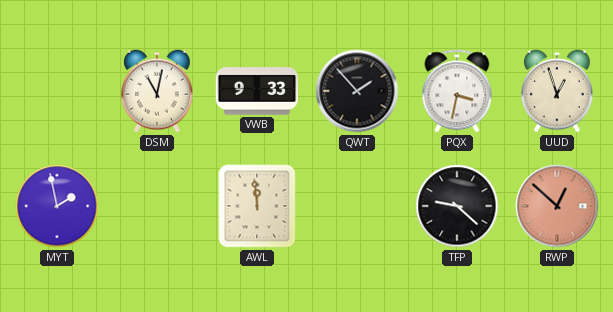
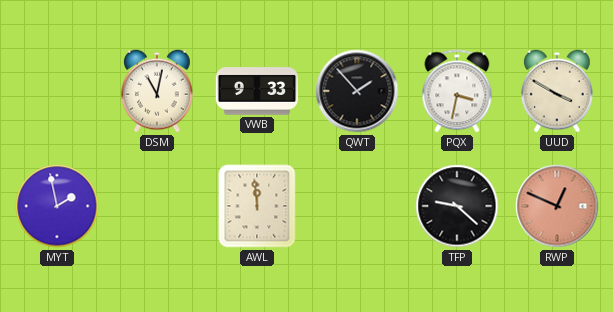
UUD: 12:57 -> 3:50
RWP: 12:52 -> 12:49
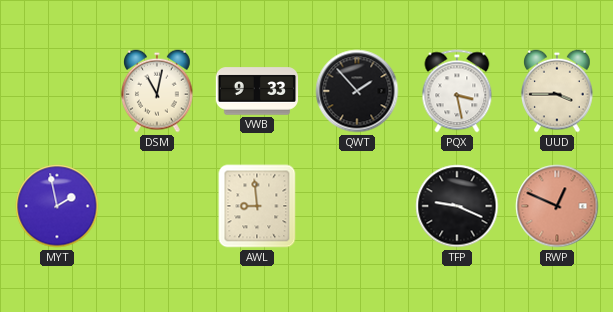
PQX: 3:32 -> 3:28
UUD: 3:50 -> 3:45
AWL: 11:59 -> 8:59
TFP: 9:22 -> 9:19
